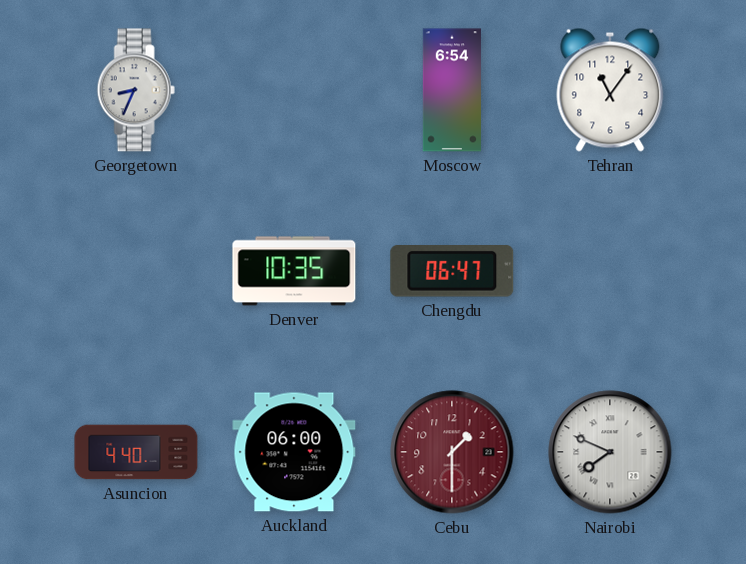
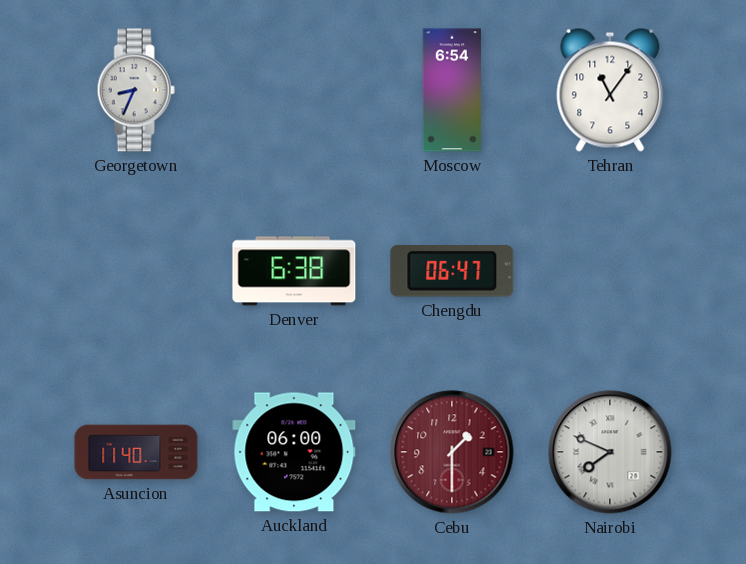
Denver: 10:35 -> 6:38
Asuncion: 4:40 -> 11:40
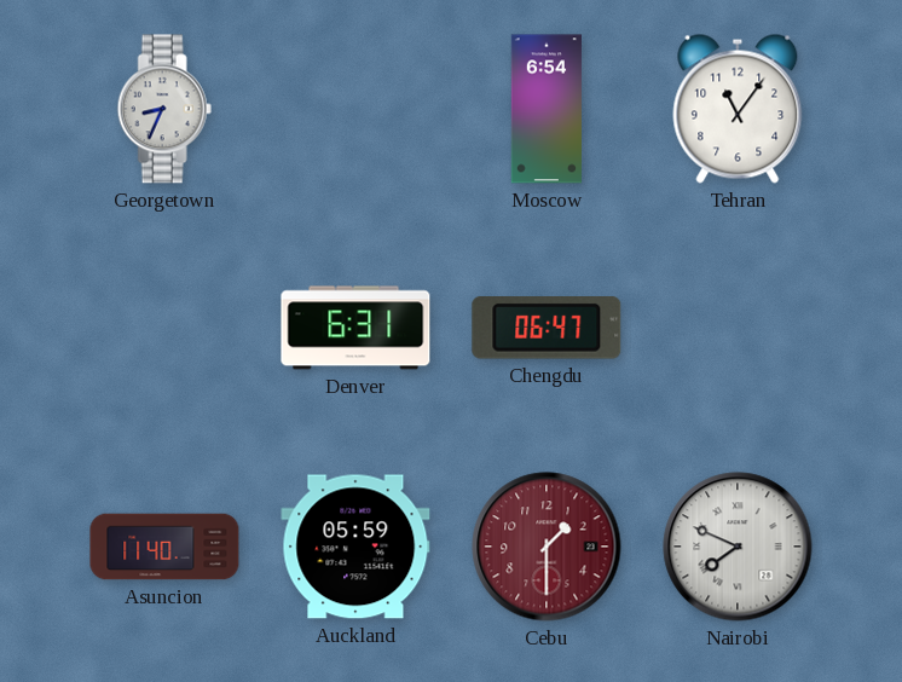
Denver: 6:38 -> 6:31
Auckland: 06:00 -> 05:59
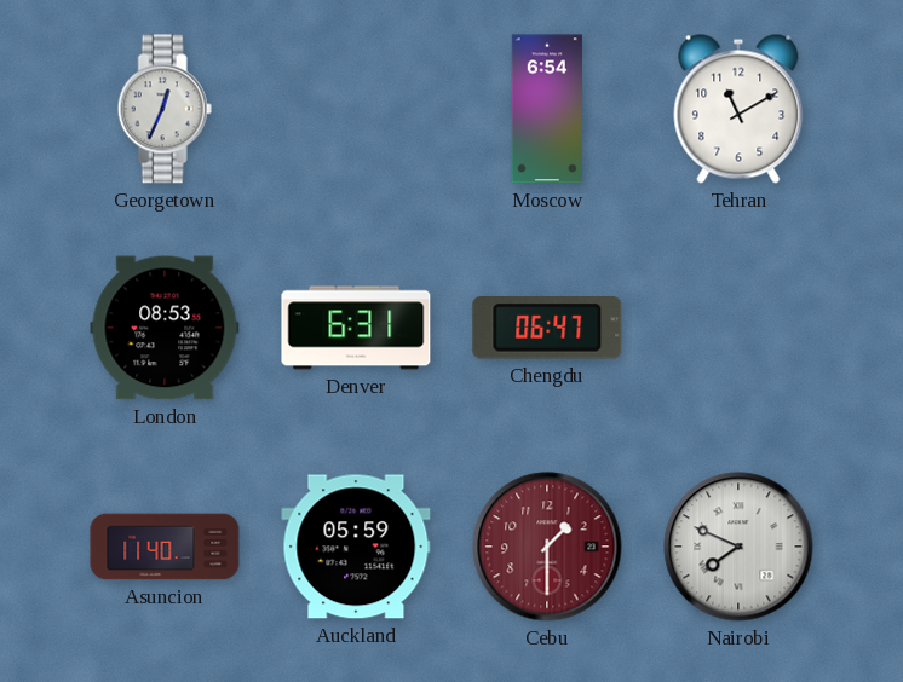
Georgetown: 8:34 -> 12:34
Tehran: 11:06 -> 11:10
London: none -> 08:53
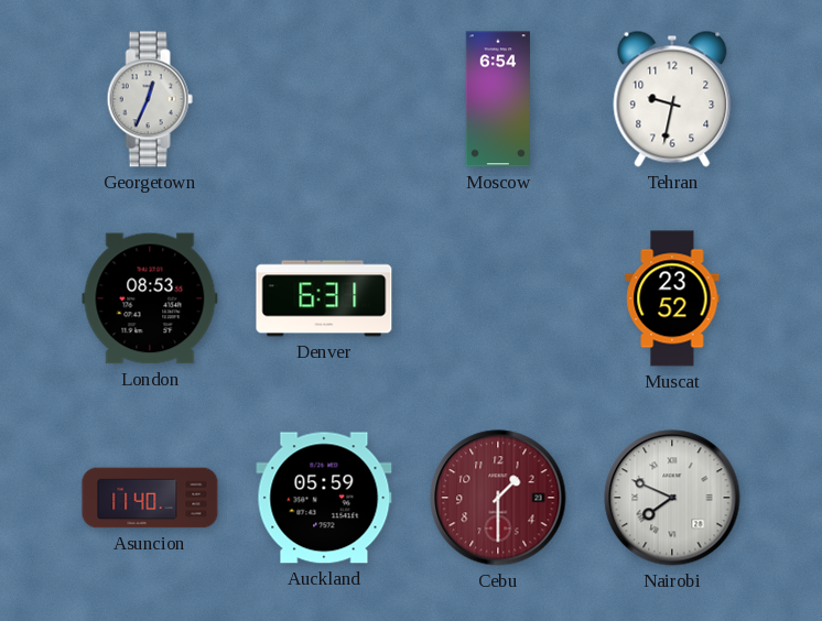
Tehran: 11:10 -> 9:32
Chengdu: 06:47 -> none
Muscat: none -> 23:52
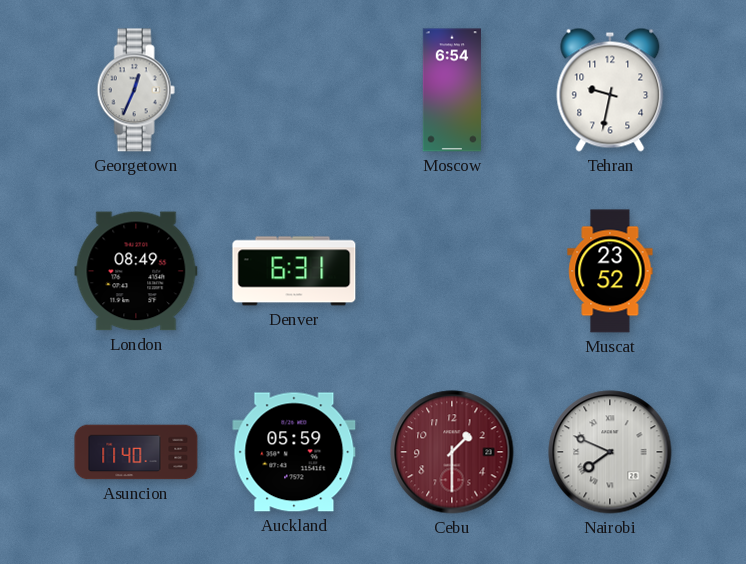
London: 08:53 -> 08:49
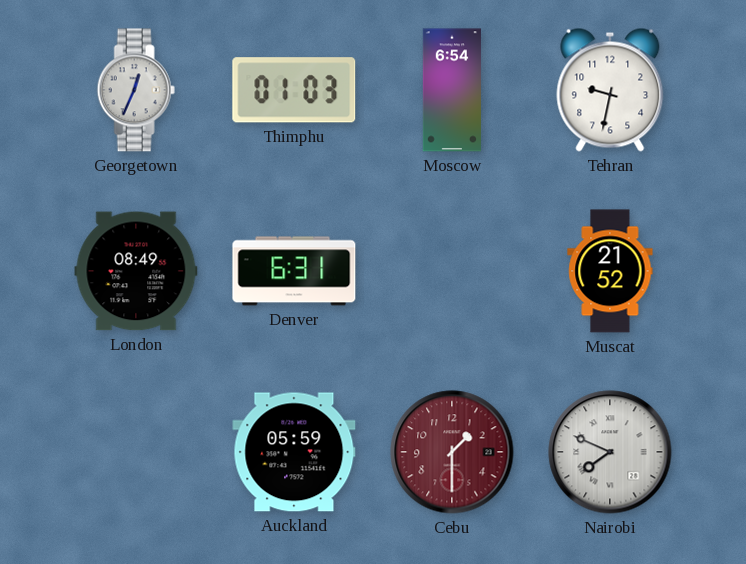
Thimphu: none -> 01:03
Muscat: 23:52 -> 21:52
Asuncion: 11:40 -> none
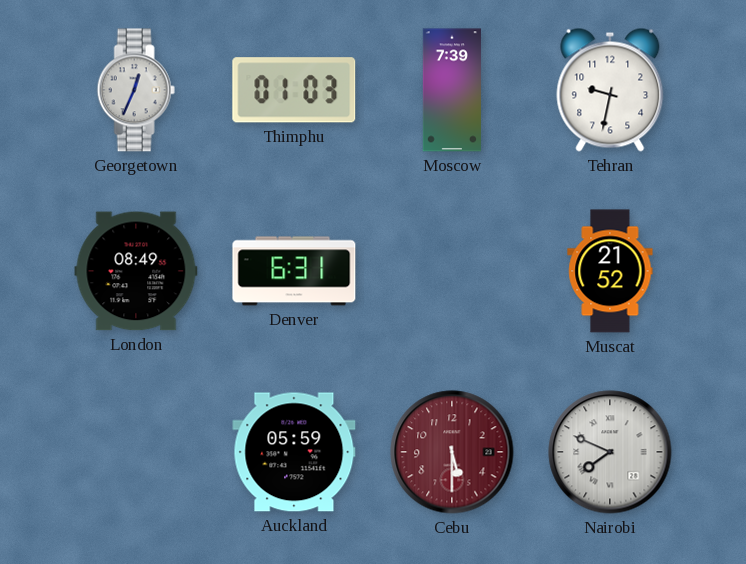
Moscow: 6:54 -> 7:39
Cebu: 1:30 -> 5:30
